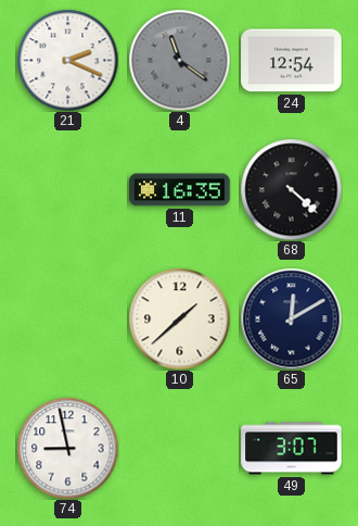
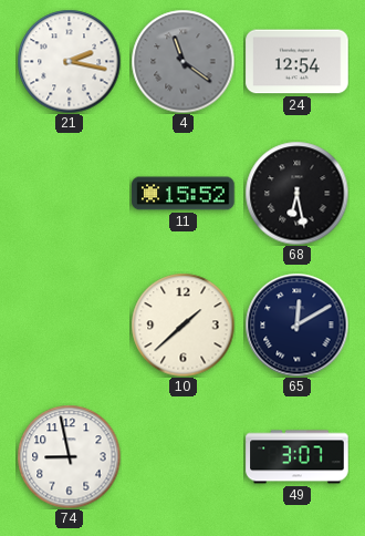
21: 2:19 -> 2:17
11: 16:35 -> 15:52
68: 4:22 -> 6:28
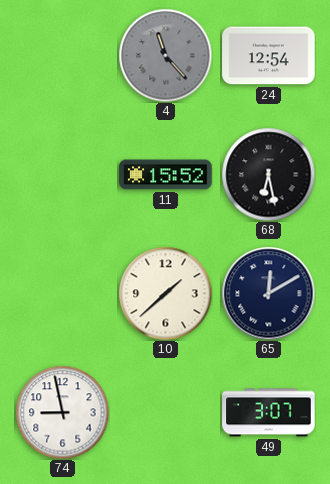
21: 2:17 -> none
4: 11:21 -> 11:23
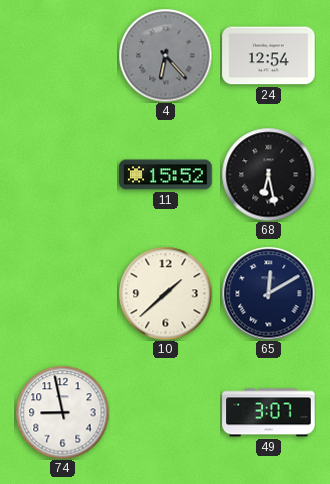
4: 11:23 -> 6:23
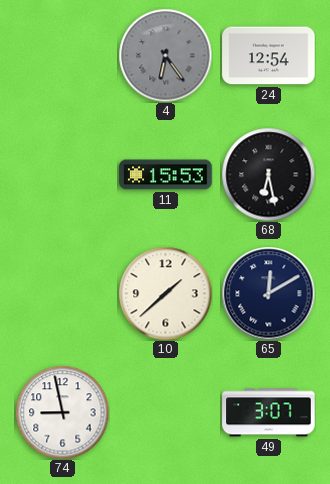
4: 6:23 -> 6:24
11: 15:52 -> 15:53
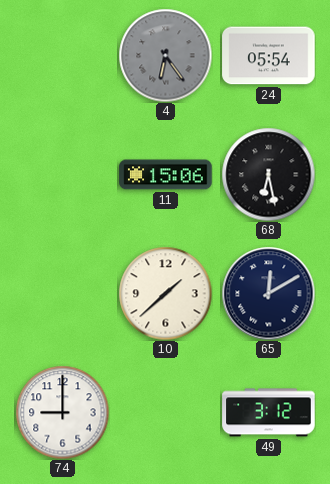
24: 12:54 -> 05:54
11: 15:53 -> 15:06
74: 8:58 -> 9:00
49: 3:07 -> 3:12
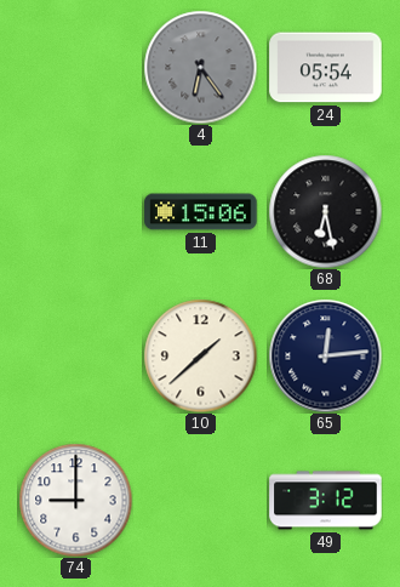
65: 12:10 -> 12:14
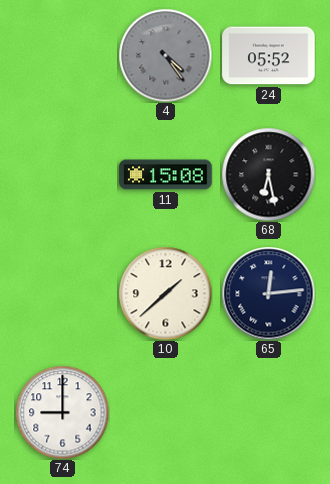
4: 6:24 -> 4:24
24: 05:54 -> 05:52
11: 15:06 -> 15:08
49: 3:12 -> none
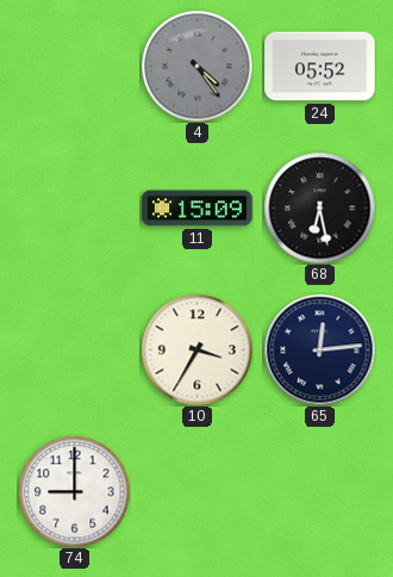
11: 15:08 -> 15:09
10: 1:38 -> 3:35
